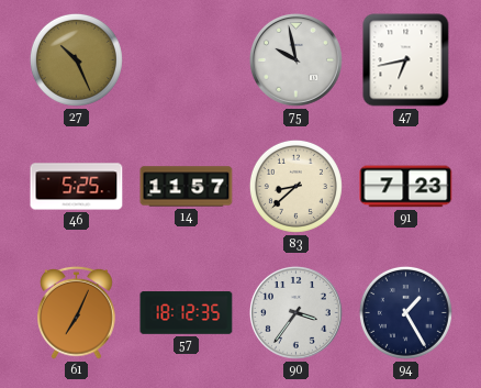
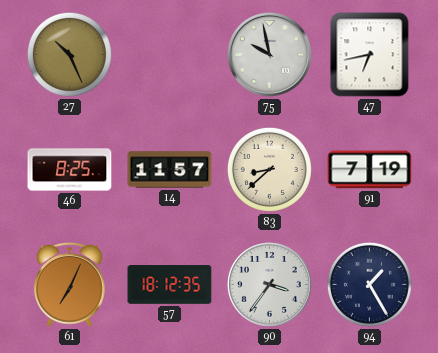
46: 5:25 -> 8:25
91: 7:23 -> 7:19
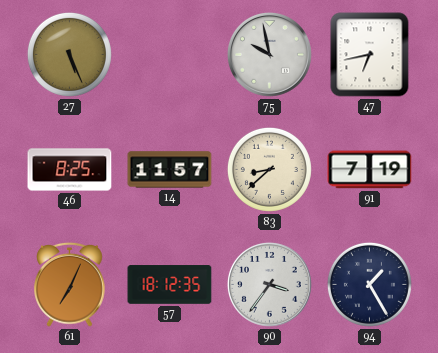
27: 10:26 -> 5:26
